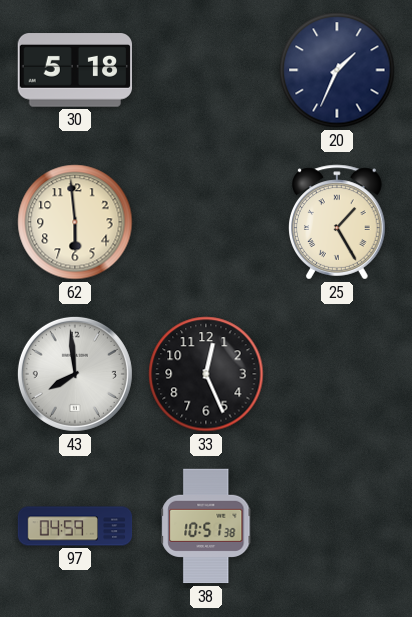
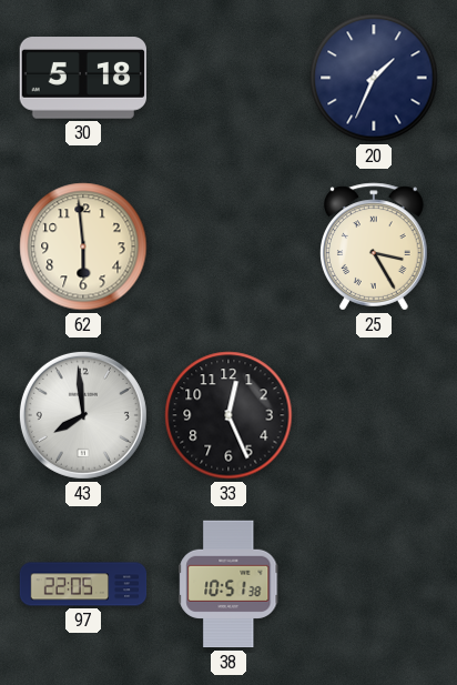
25: 1:25 -> 3:25
97: 04:59 -> 22:05
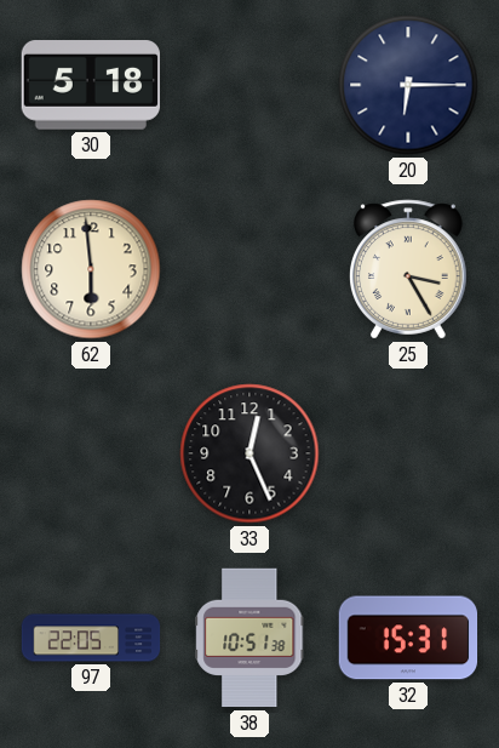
20: 1:34 -> 6:15
43: 7:59 -> none
32: none -> 15:31
